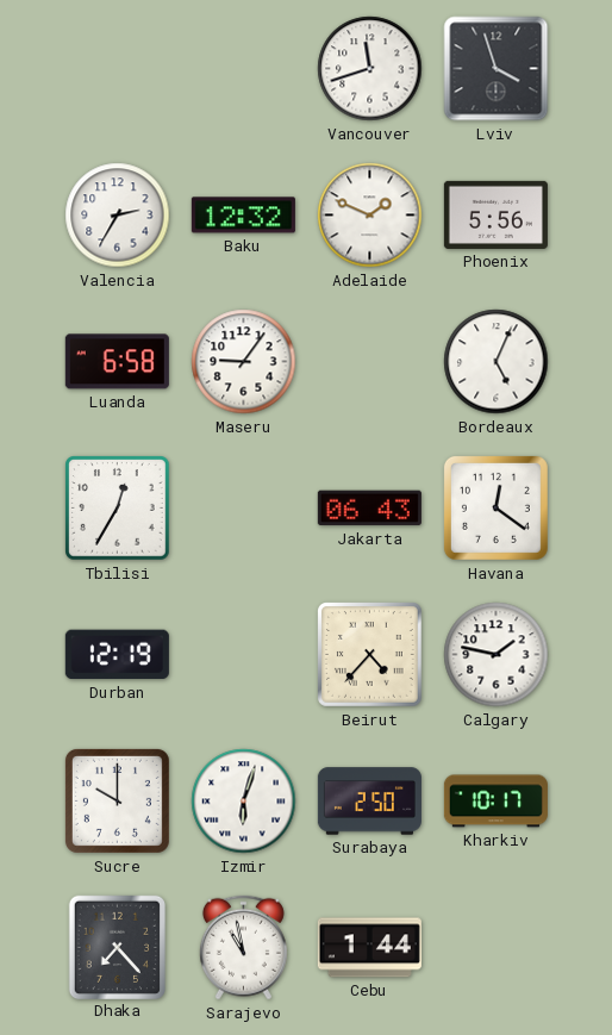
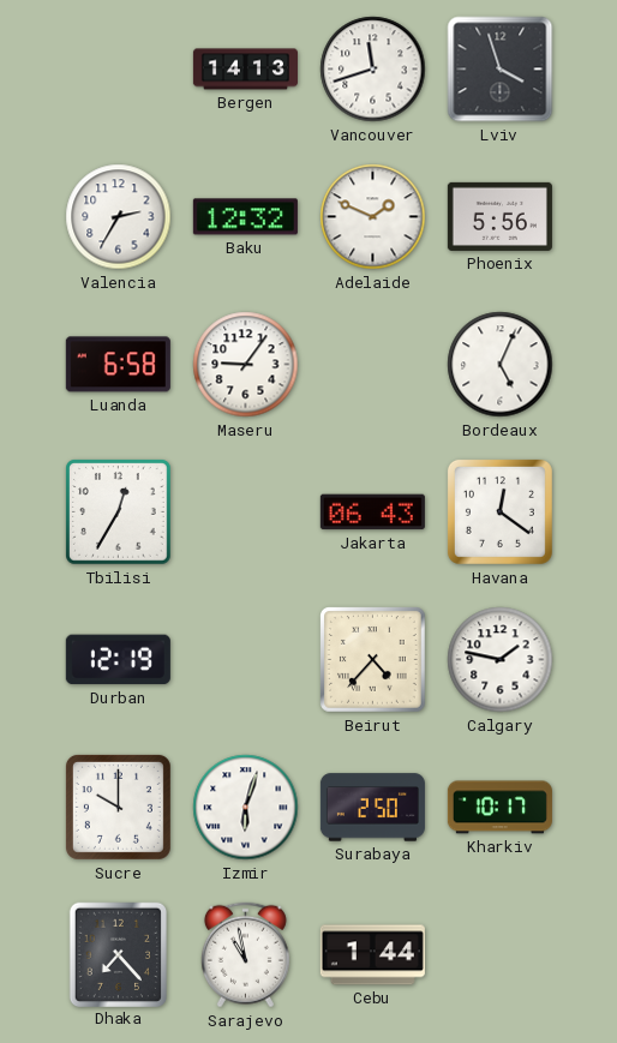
Bergen: none -> 14:13
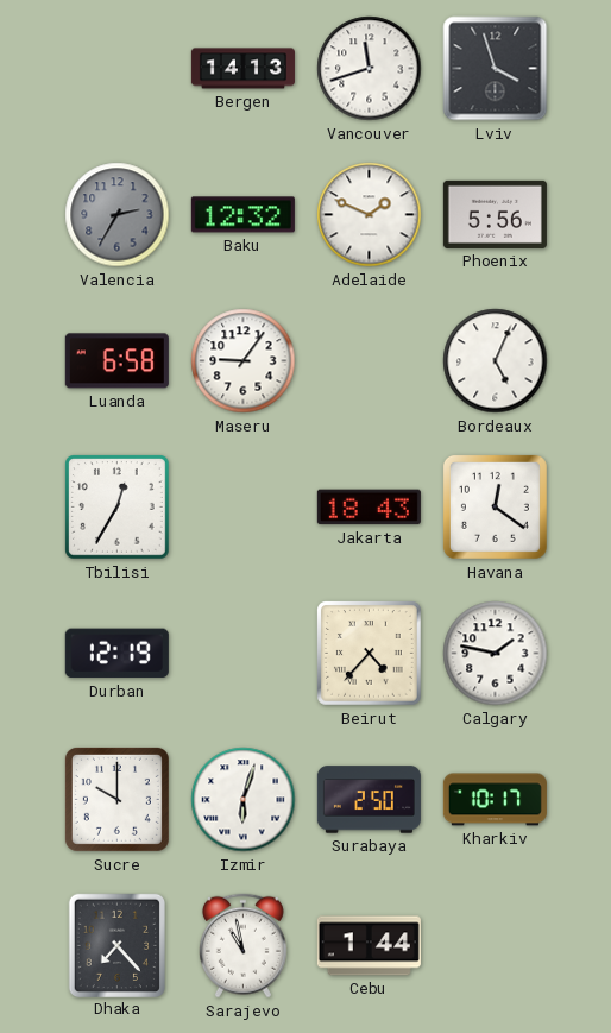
Valencia dial: white -> grey
Jakarta: 06:43 -> 18:43
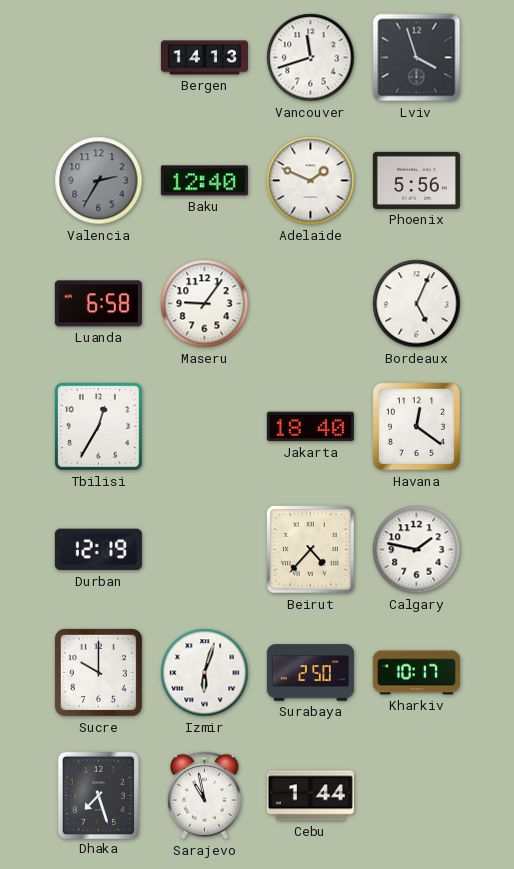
Baku: 12:32 -> 12:40
Jakarta: 18:43 -> 18:40
Dhaka: 7:23 -> 7:27
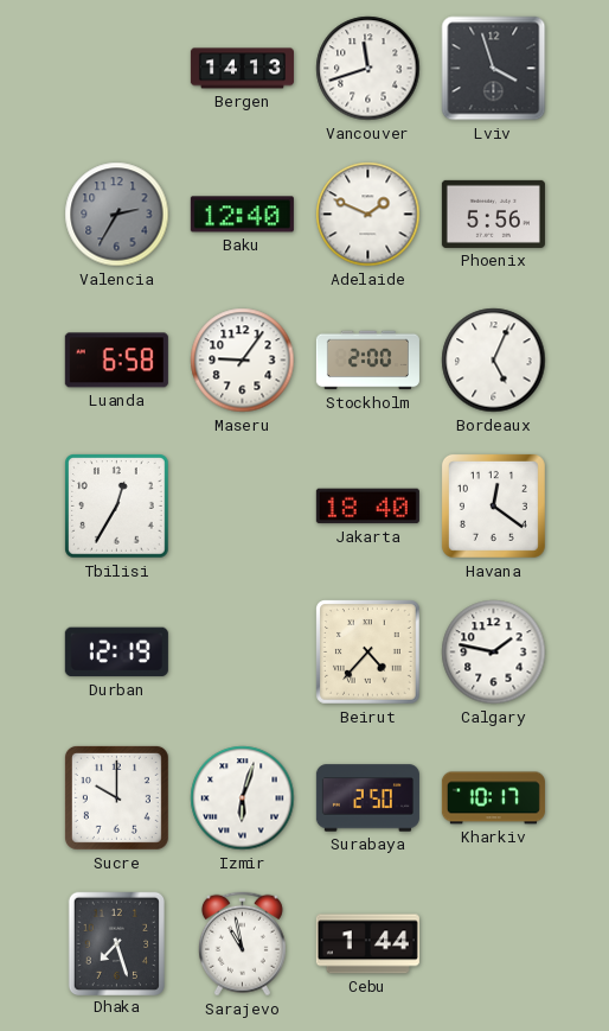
Stockholm: none -> 2:00
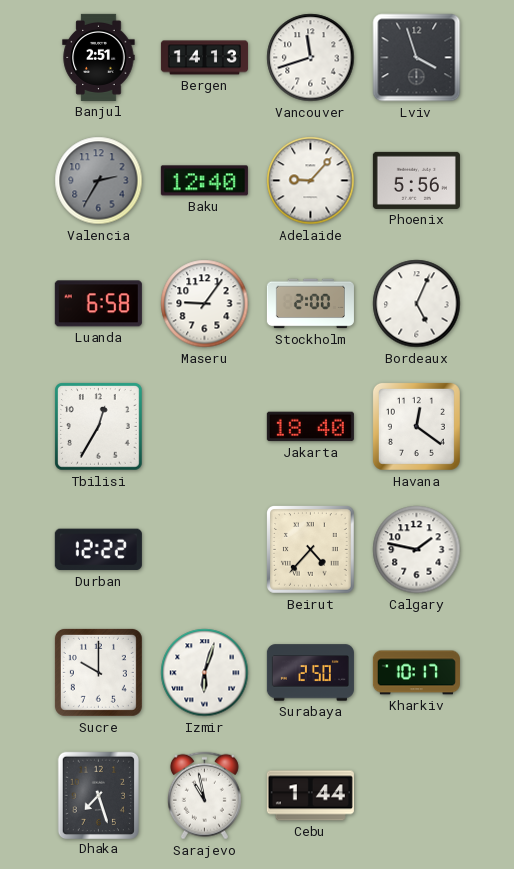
Banjul: none -> 2:51
Adelaide: 1:49 -> 9:07
Durban: 12:19 -> 12:22
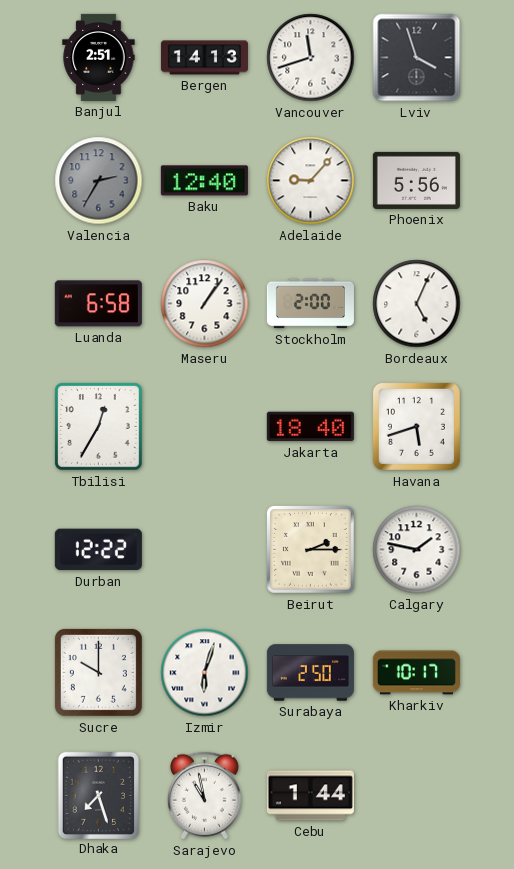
Maseru: 9:06 -> 1:06
Havana: 12:21 -> 5:42
Beirut: 4:37 -> 2:15
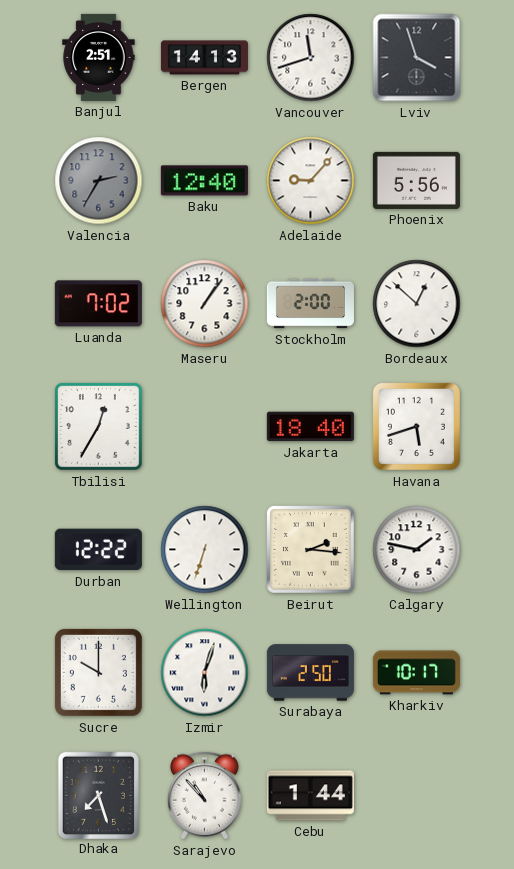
Luanda: 6:58 -> 7:02
Bordeaux: 5:04 -> 12:52
Wellington: none -> 6:33
Beirut: 2:15 -> 2:16
Sarajevo: 10:58 -> 10:53
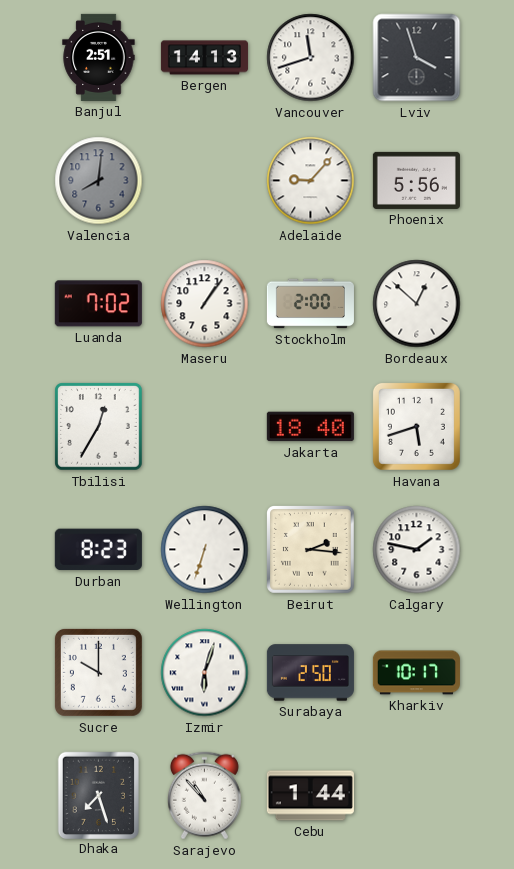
Valencia: 2:35 -> 8:01
Baku: 12:40 -> none
Durban: 12:22 -> 8:23
